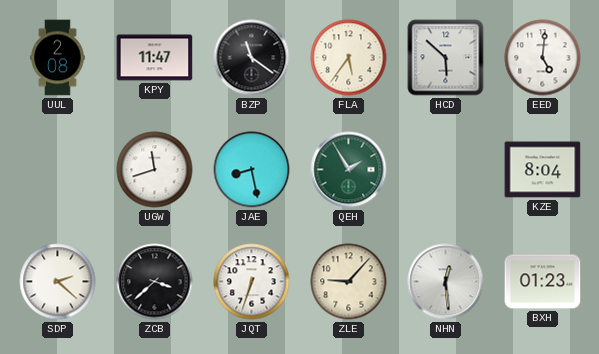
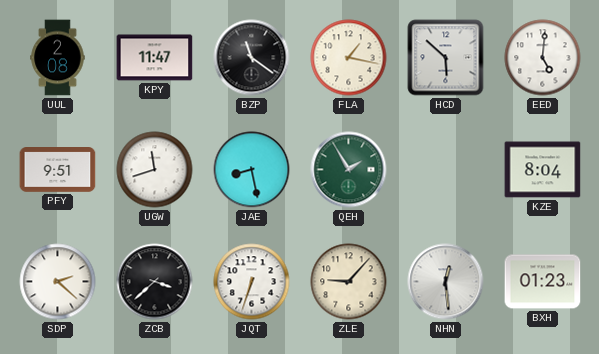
FLA: 5:36 -> 1:17
PFY: none -> 9:51
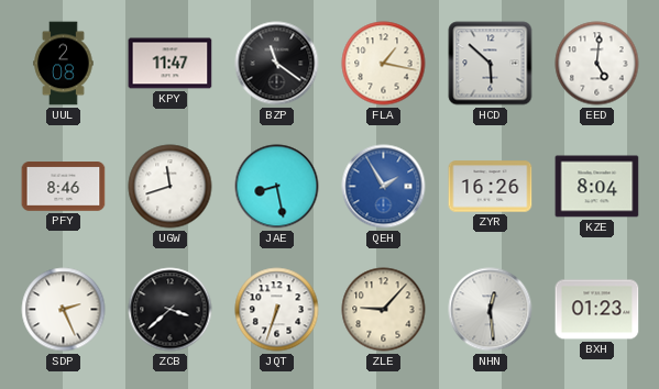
PFY: 9:51 -> 8:46
QEH dial: green -> blue
ZYR: none -> 16:26
SDP: 2:22 -> 2:26
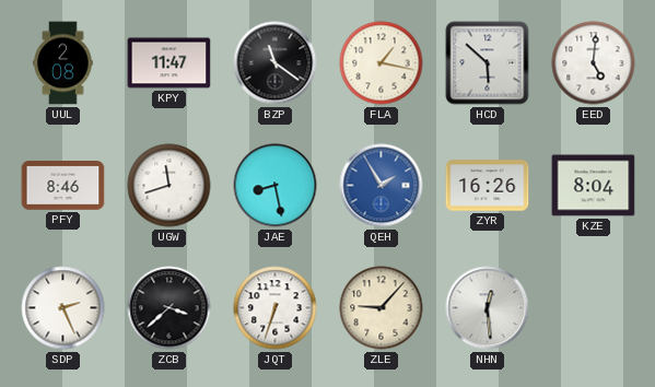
BXH: 01:23 -> none
